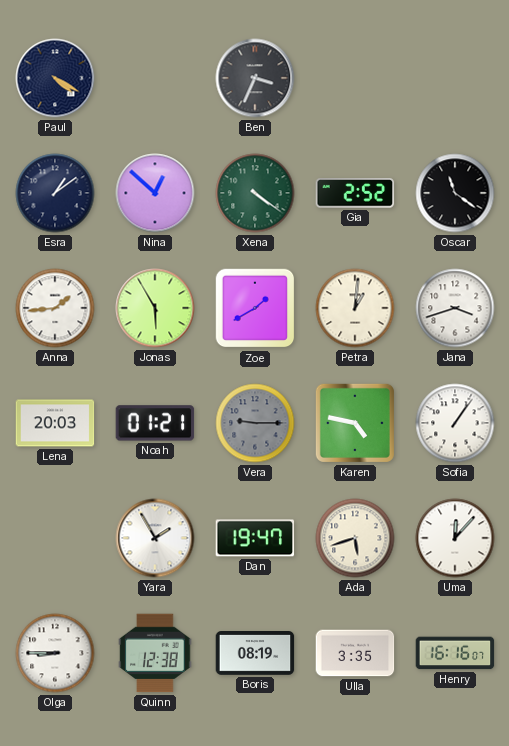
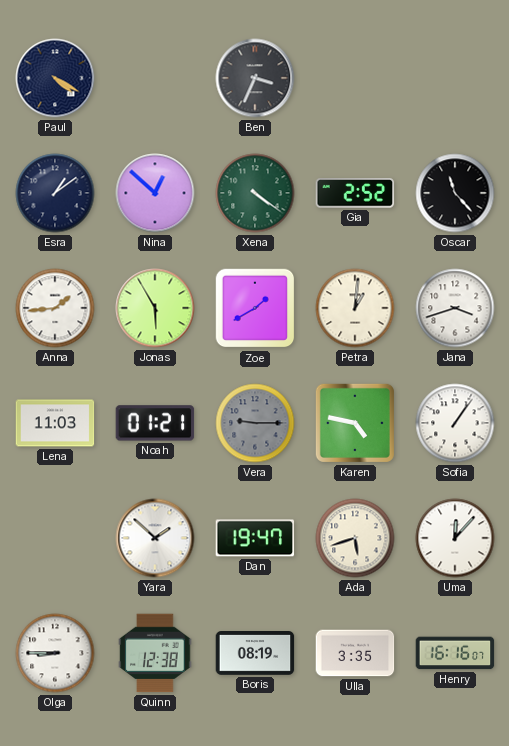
Oscar: 11:21 -> 11:23
Lena: 20:03 -> 11:03
Yara: 1:55 -> 1:52
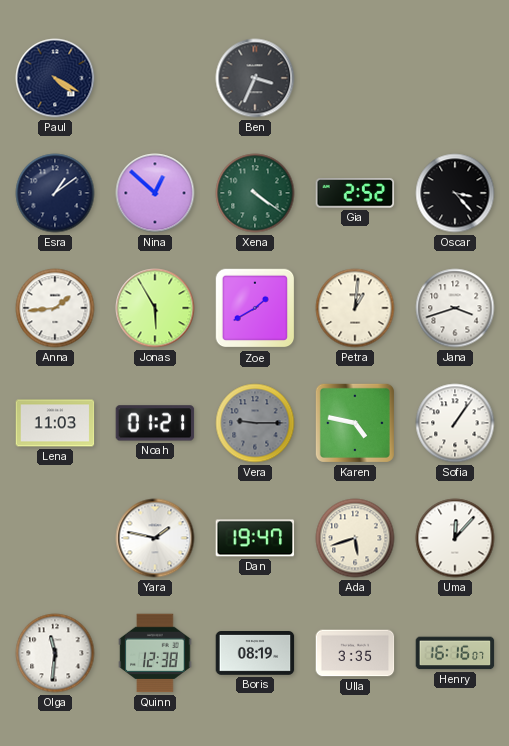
Oscar: 11:23 -> 3:23
Yara: 1:52 -> 1:47
Olga: 8:45 -> 11:31
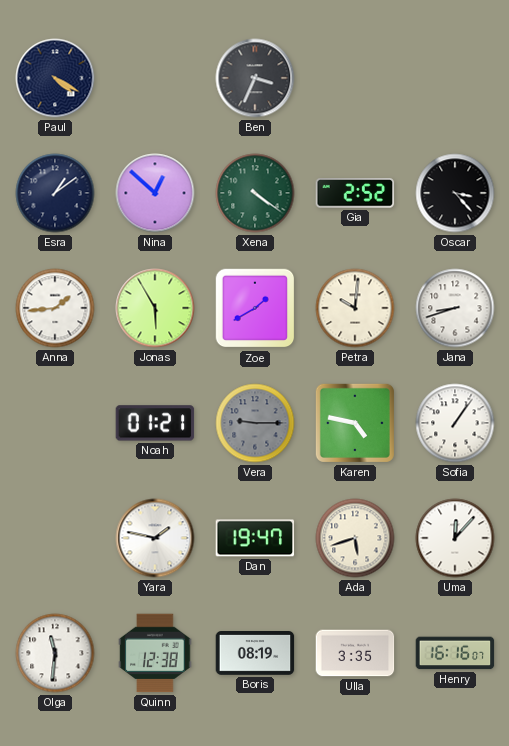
Petra: 1:01 -> 10:01
Jana: 3:42 -> 8:42
Lena: 11:03 -> none
